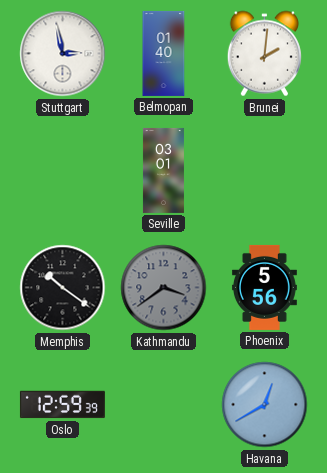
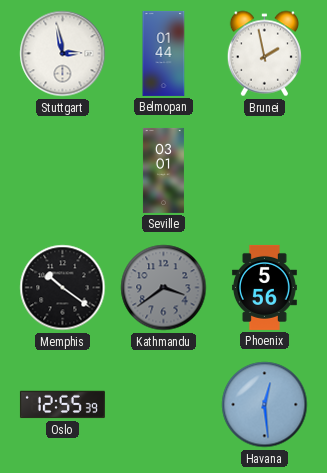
Belmopan: 01:40 -> 01:44
Brunei: 2:01 -> 1:58
Oslo: 12:59 -> 12:55
Havana: 12:40 -> 12:29
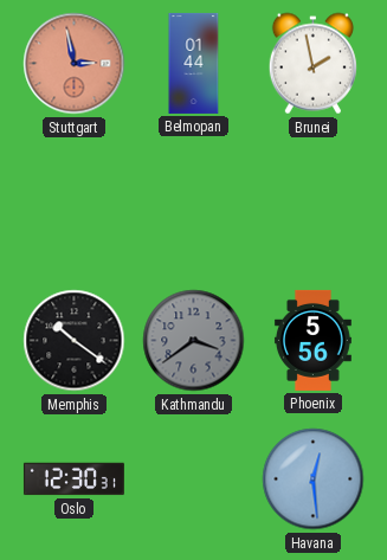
Stuttgart dial: white -> salmon
Seville: 03:01 -> none
Oslo: 12:55 -> 12:30
